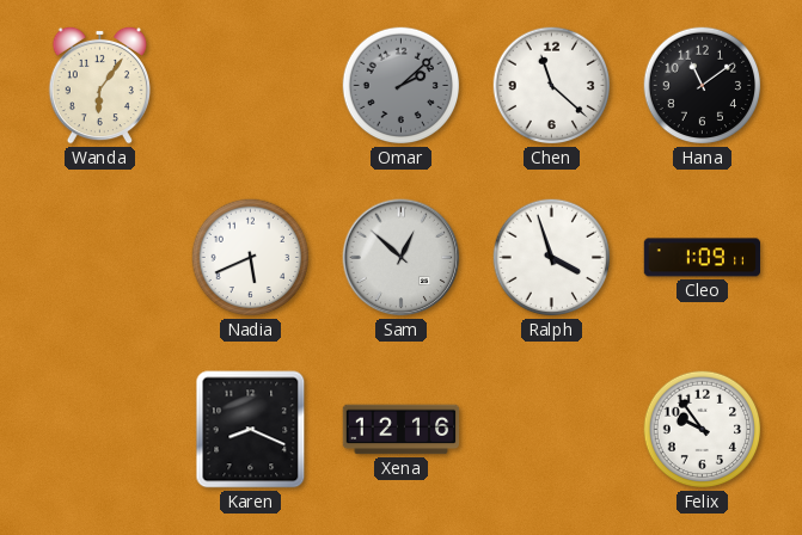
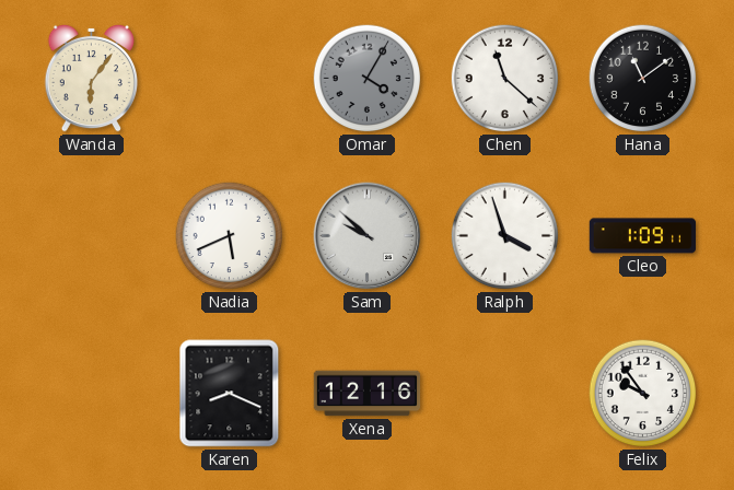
Omar: 2:08 -> 4:05
Sam: 12:52 -> 9:52
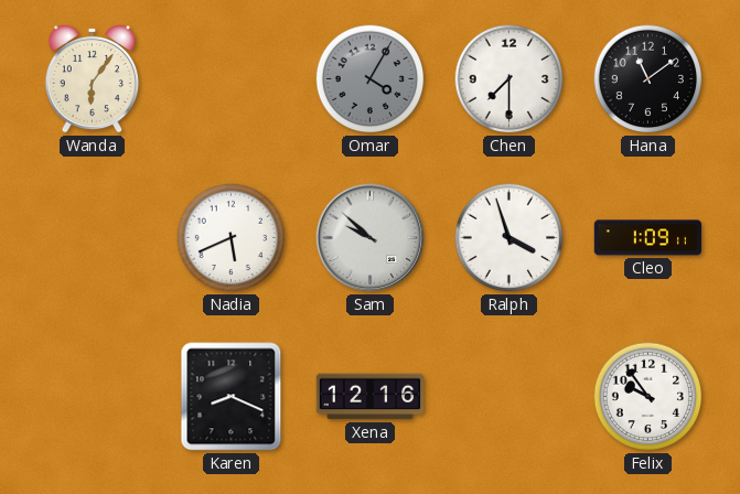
Chen: 11:22 -> 7:30
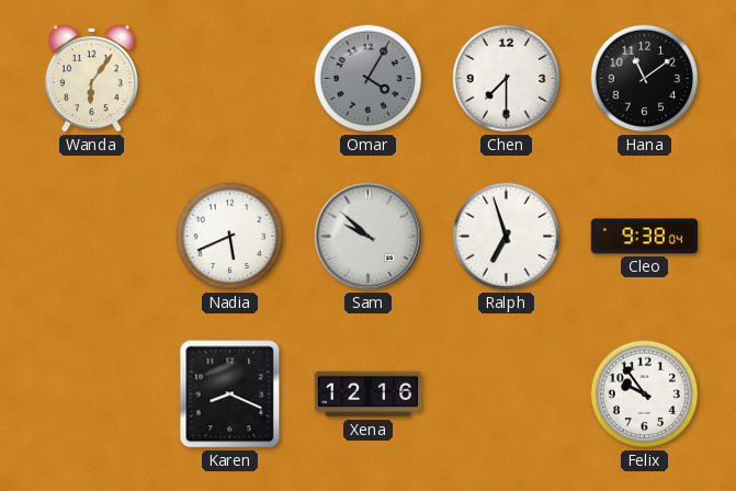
Ralph: 3:57 -> 6:57
Cleo: 1:09 -> 9:38
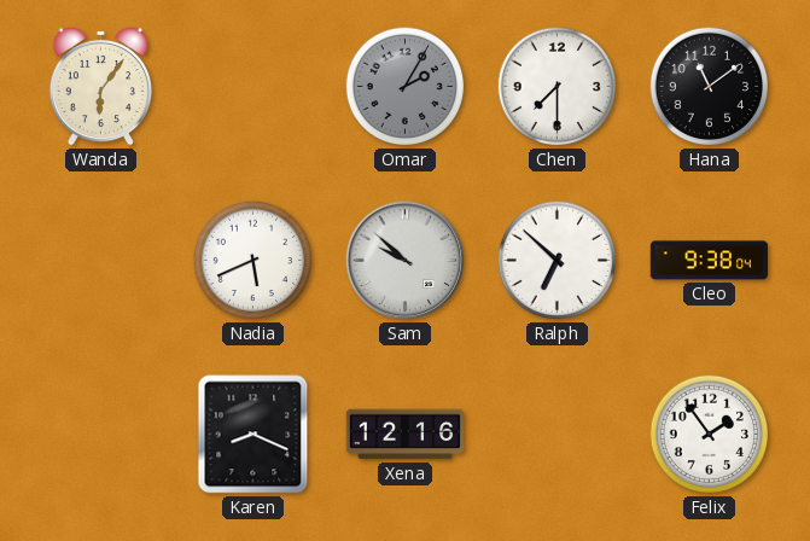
Omar: 4:05 -> 2:05
Ralph: 6:57 -> 6:52
Felix: 9:54 -> 1:54
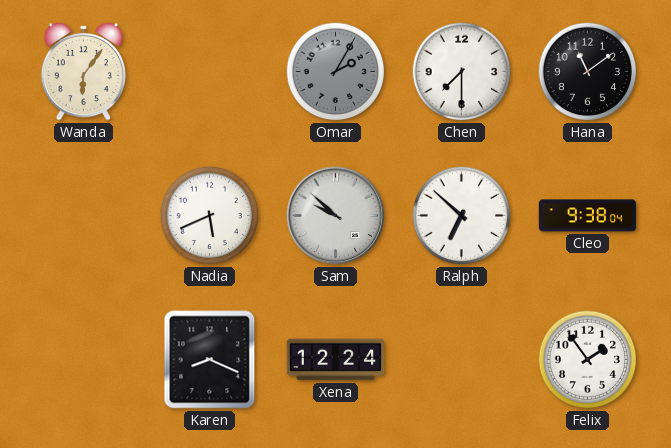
Xena: 12:16 -> 12:24
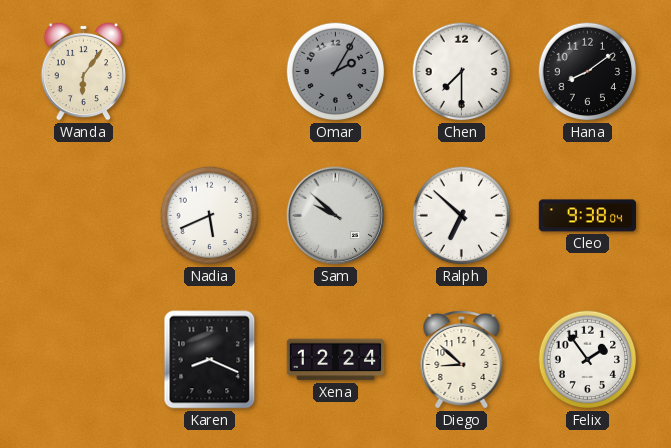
Hana: 11:09 -> 8:09
Diego: none -> 8:52
